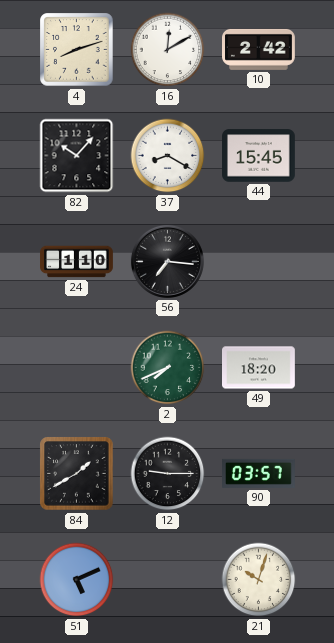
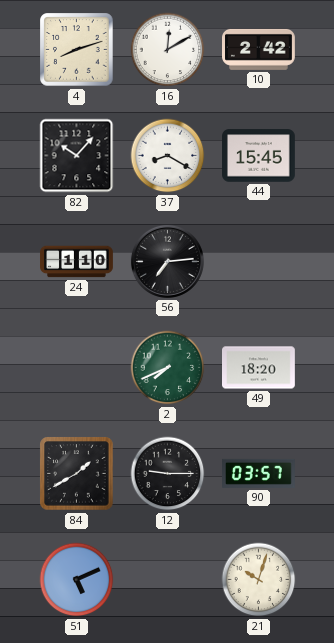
56: 7:16 -> 7:14
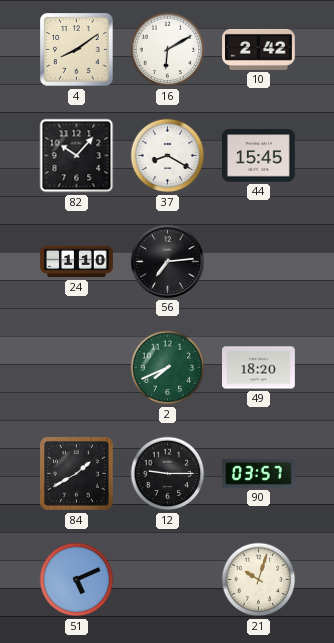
4: 8:12 -> 8:09
16: 12:10 -> 6:10
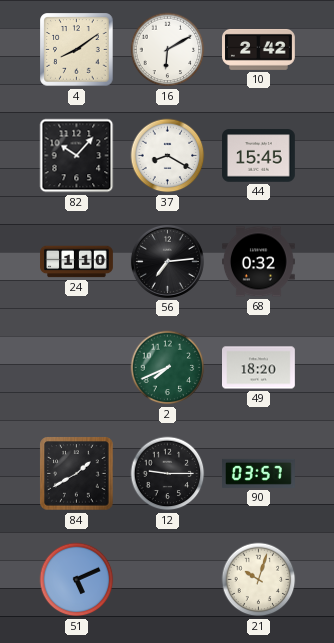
68: none -> 0:32
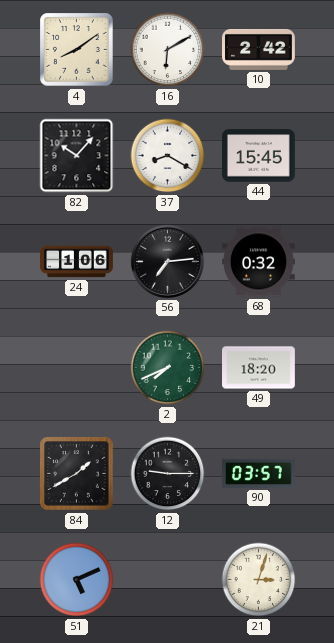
24: 1:10 -> 1:06
21: 10:03 -> 3:03
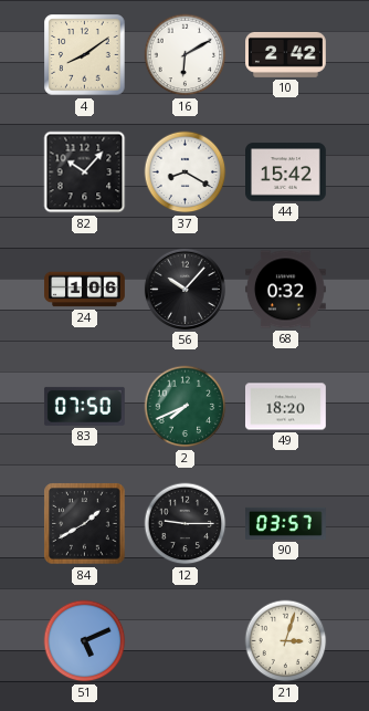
44: 15:45 -> 15:42
56: 7:14 -> 10:07
83: none -> 07:50
